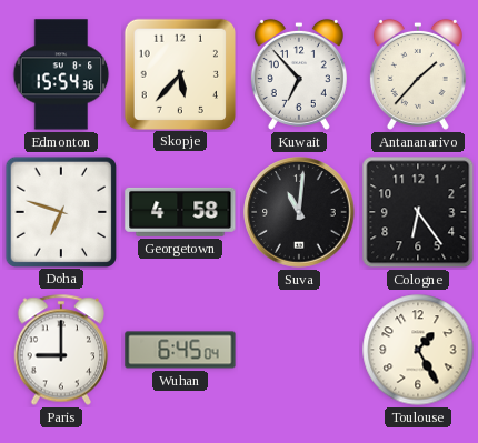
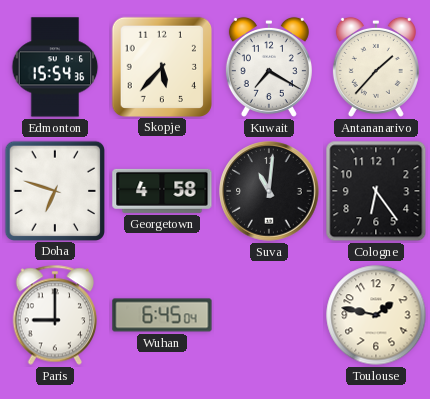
Kuwait: 6:53 -> 7:20
Toulouse: 1:25 -> 1:47
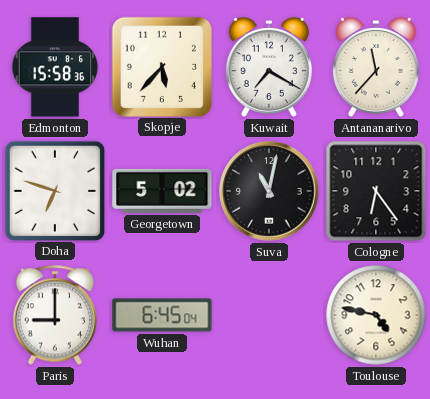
Edmonton: 15:54 -> 15:58
Antananarivo: 1:37 -> 11:37
Georgetown: 4:58 -> 5:02
Suva: 11:01 -> 11:02
Toulouse: 1:47 -> 4:47
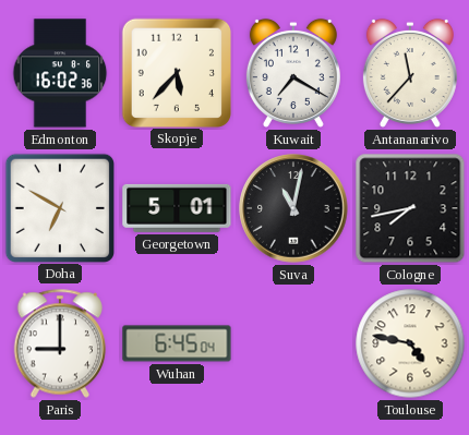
Edmonton: 15:58 -> 16:02
Doha: 6:48 -> 6:50
Georgetown: 5:02 -> 5:01
Cologne: 6:24 -> 7:43
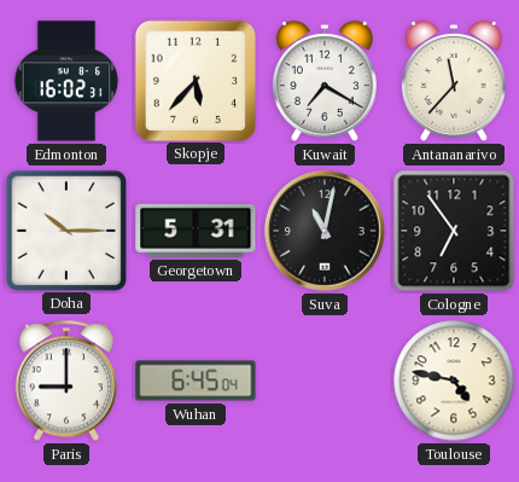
Edmonton: 16:02:36 -> 16:02:31
Doha: 6:50 -> 10:15
Georgetown: 5:01 -> 5:31
Cologne: 7:43 -> 6:54
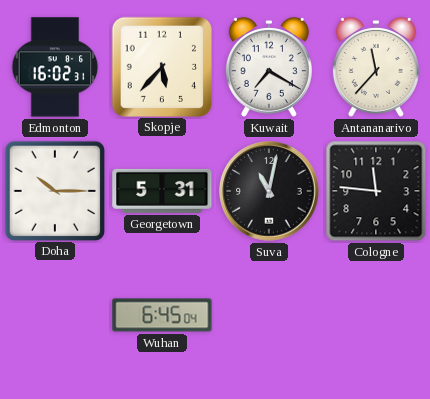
Cologne: 6:54 -> 11:46
Paris: 9:00 -> none
Toulouse: 4:47 -> none
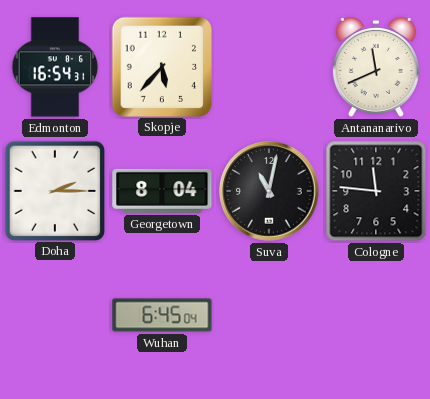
Edmonton: 16:02 -> 16:54
Kuwait: 7:20 -> none
Antananarivo: 11:37 -> 11:41
Doha: 10:15 -> 2:15
Georgetown: 5:31 -> 8:04
